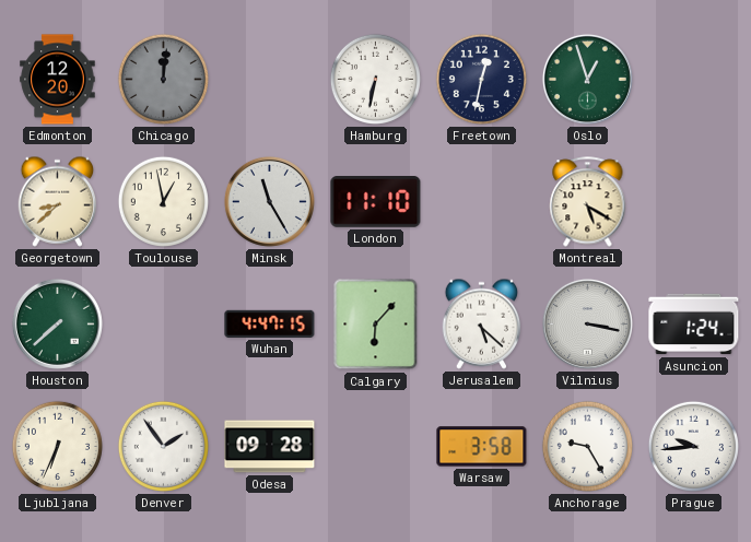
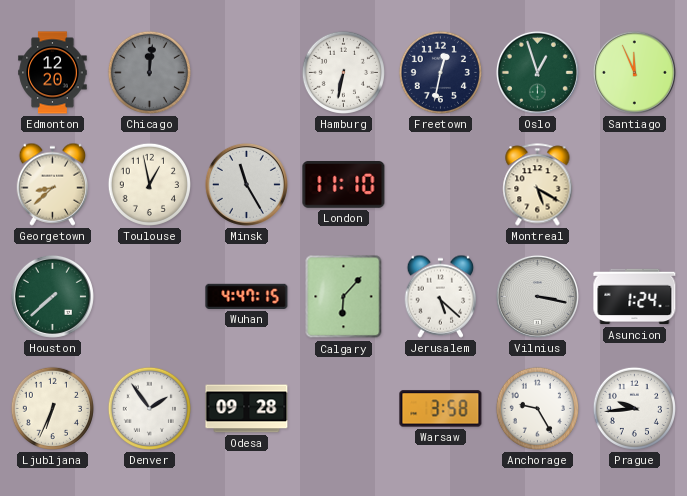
Santiago: none -> 11:56
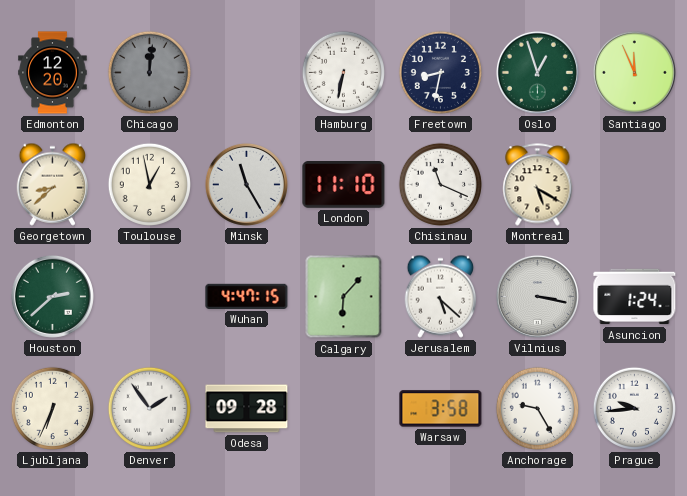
Freetown: 12:32 -> 8:32
Chisinau: none -> 11:19
Houston: 7:38 -> 2:38
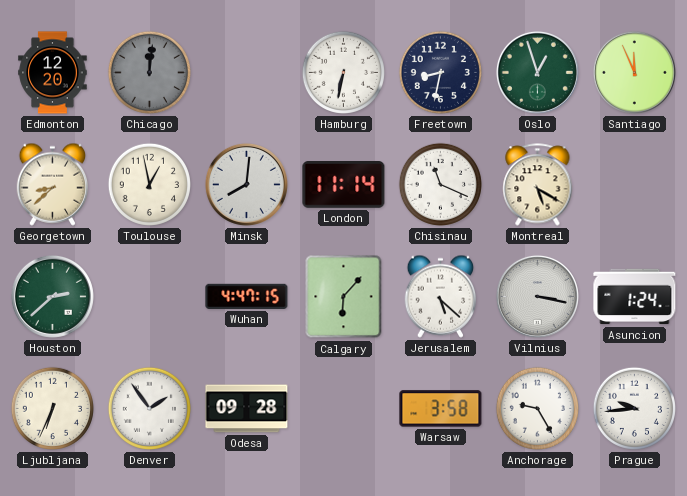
Minsk: 11:25 -> 8:01
London: 11:10 -> 11:14
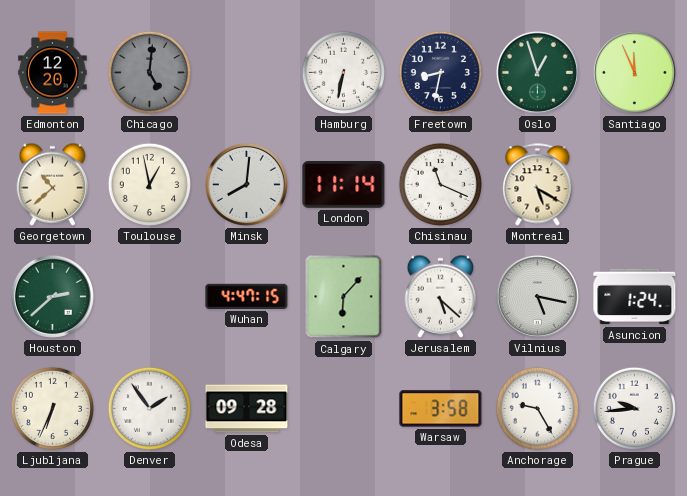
Chicago: 12:01 -> 5:01
Georgetown: 8:38 -> 10:38
Vilnius: 3:17 -> 5:17
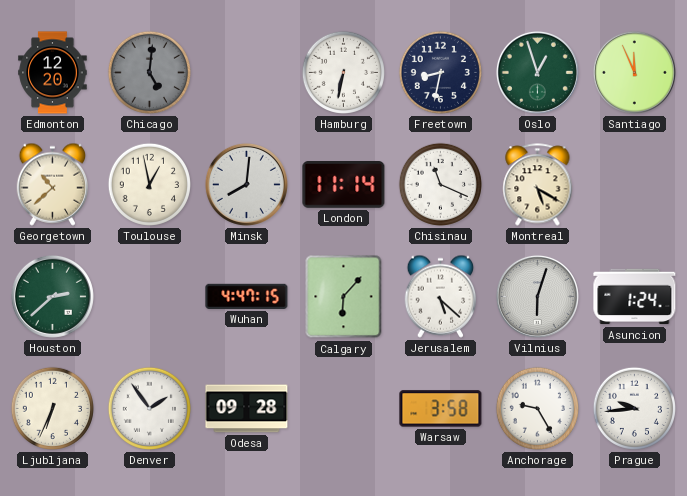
Vilnius: 5:17 -> 6:03
